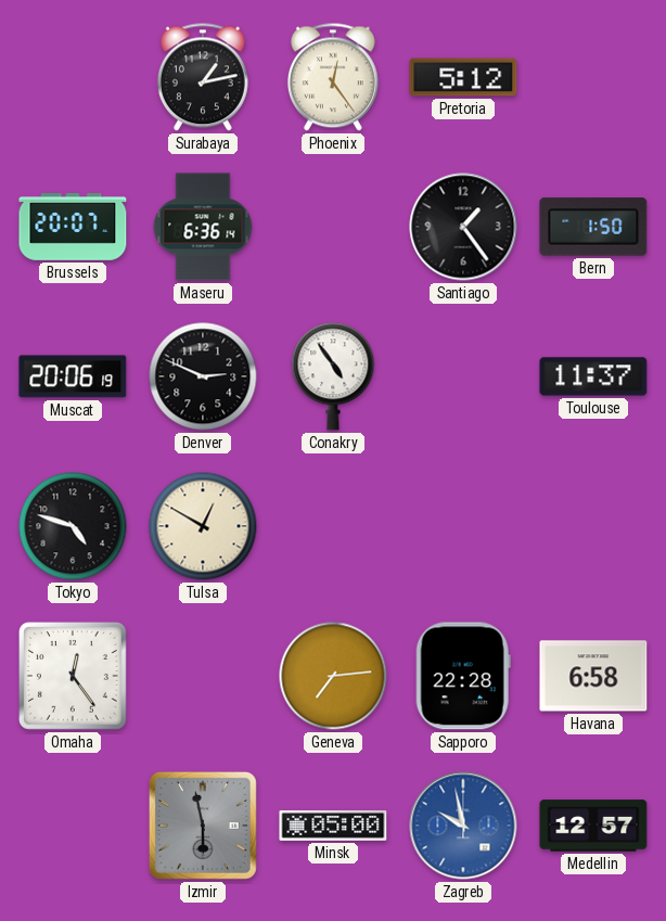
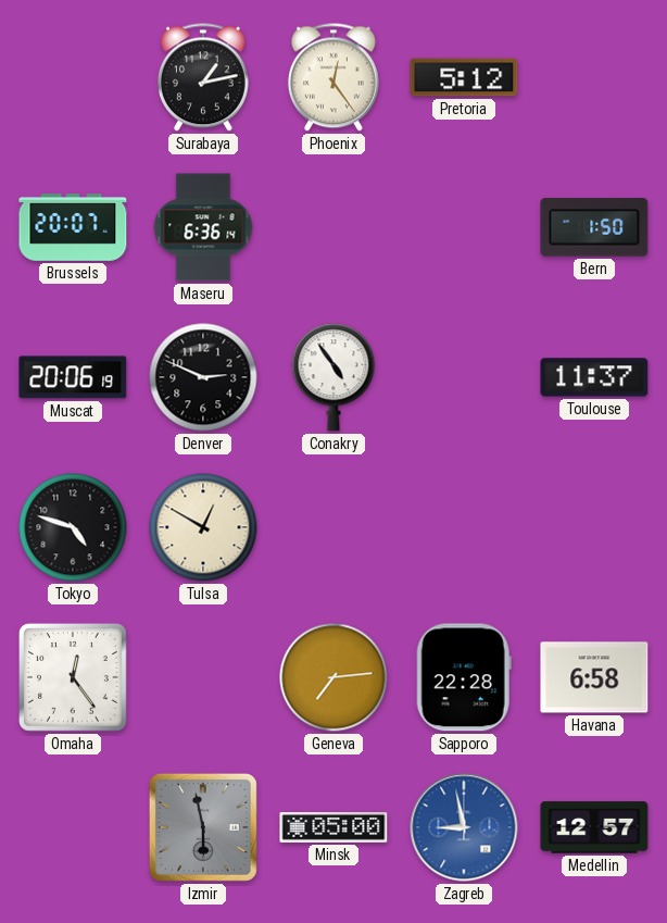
Santiago: 1:24 -> none
Zagreb: 9:58 -> 8:58
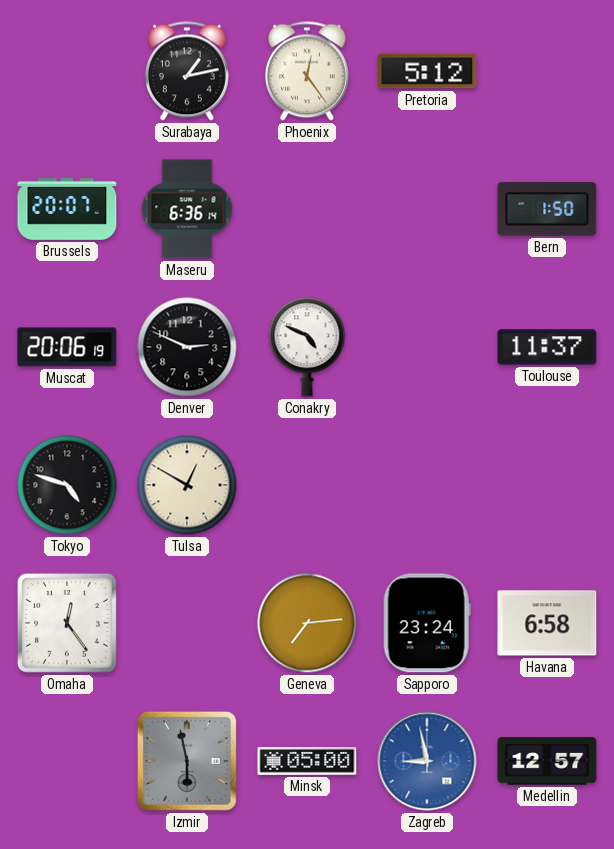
Conakry: 4:54 -> 4:49
Sapporo: 22:28 -> 23:24
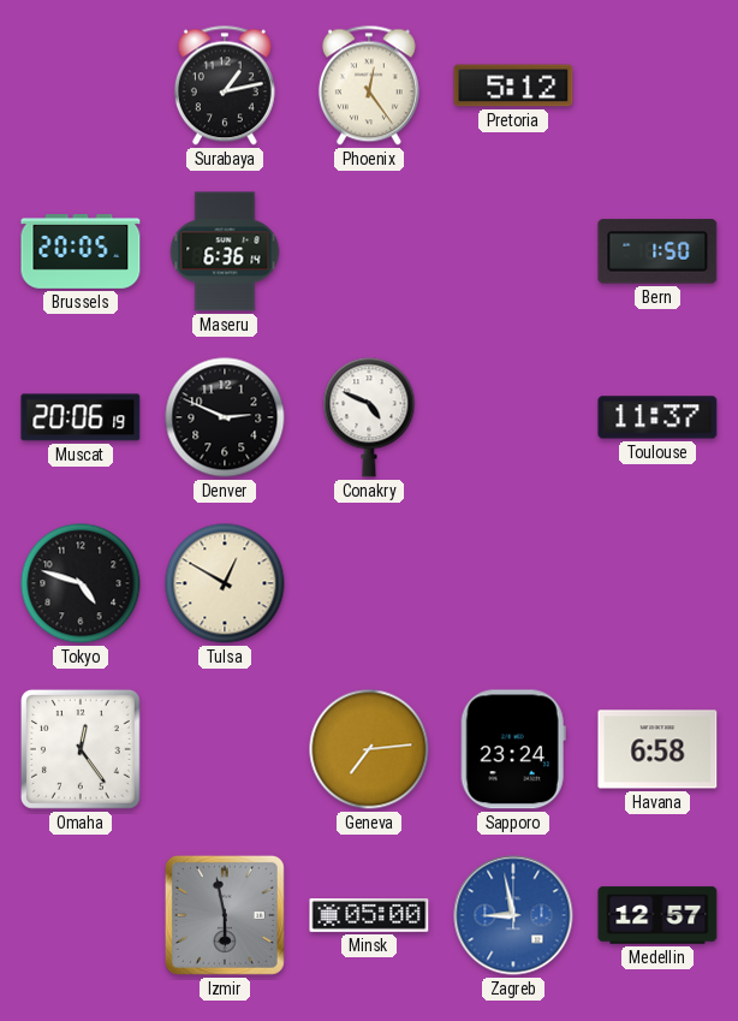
Brussels: 20:07 -> 20:05
